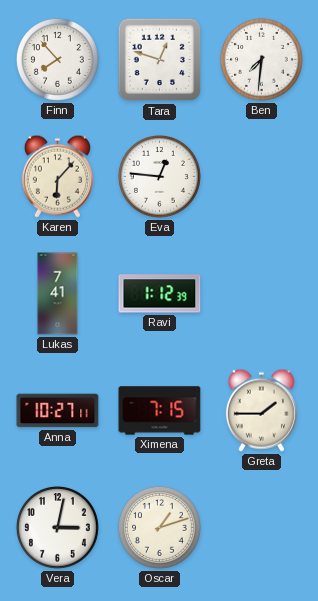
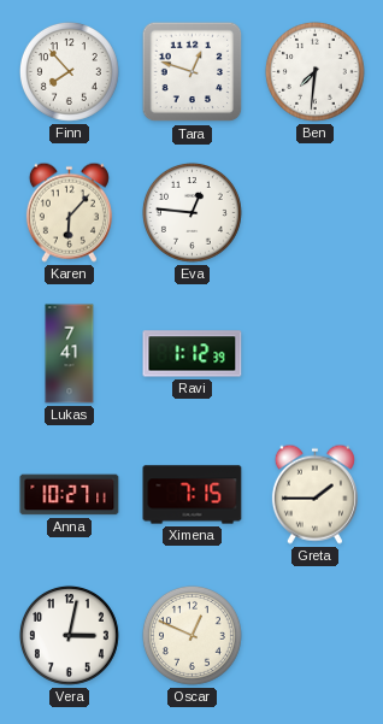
Oscar: 1:12 -> 12:49
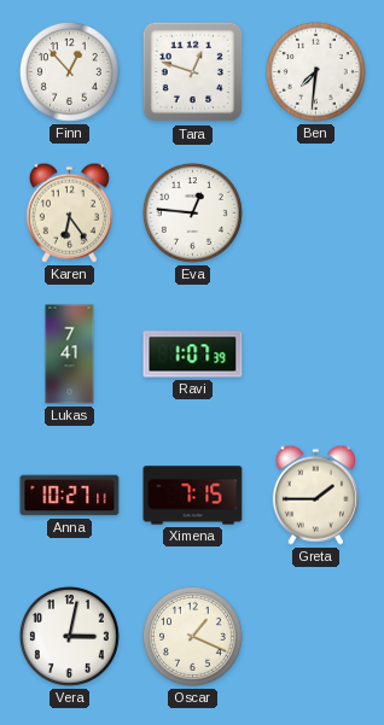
Finn: 7:53 -> 12:53
Karen: 6:07 -> 6:24
Ravi: 1:12 -> 1:07
Oscar: 12:49 -> 1:19
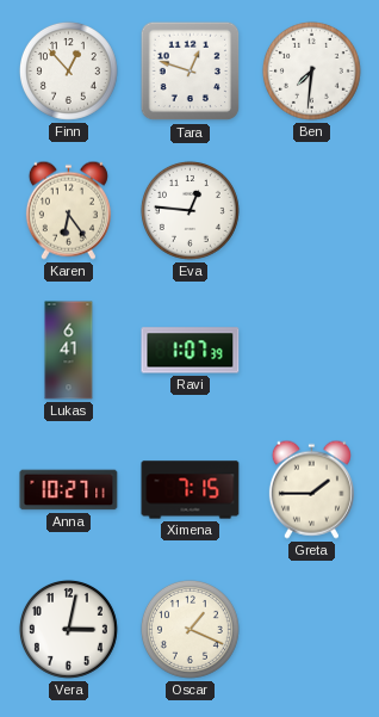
Lukas: 7:41 -> 6:41
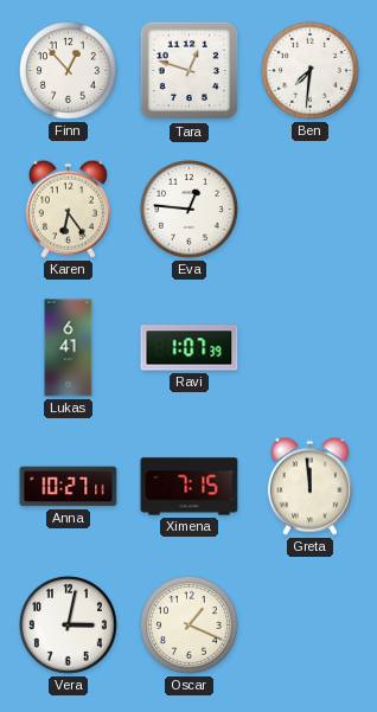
Greta: 1:45 -> 11:59
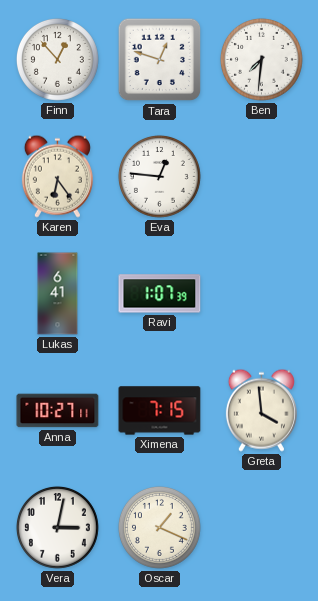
Greta: 11:59 -> 3:59
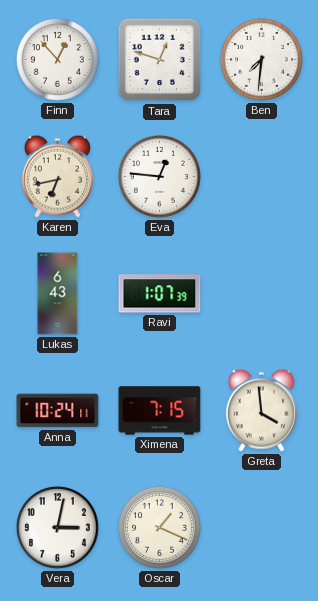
Karen: 6:24 -> 6:43
Lukas: 6:41 -> 6:43
Anna: 10:27 -> 10:24
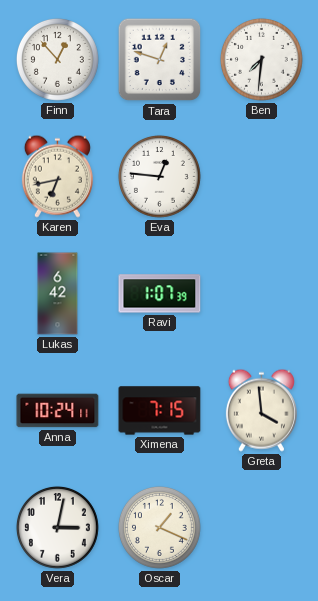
Lukas: 6:43 -> 6:42
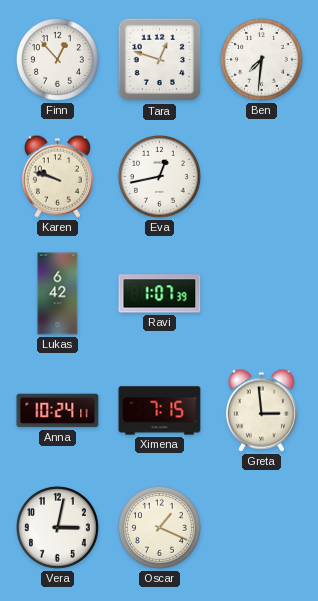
Karen: 6:43 -> 9:48
Eva: 12:46 -> 12:43
Greta: 3:59 -> 2:59
